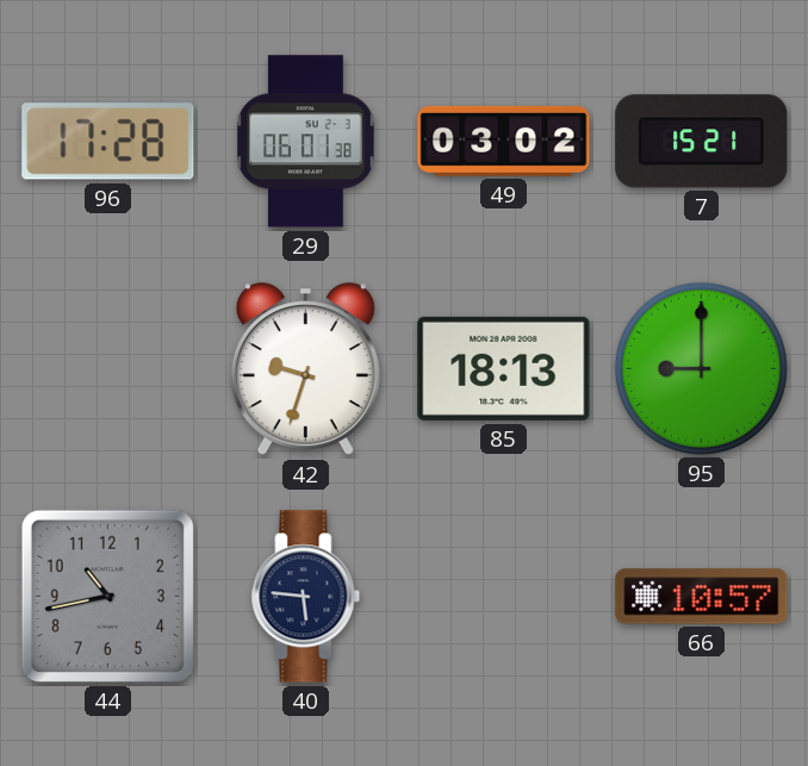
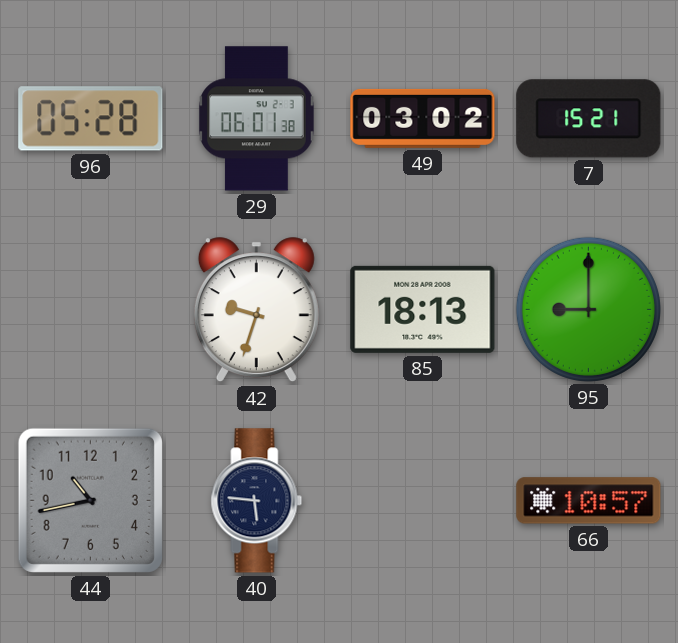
96: 17:28 -> 05:28
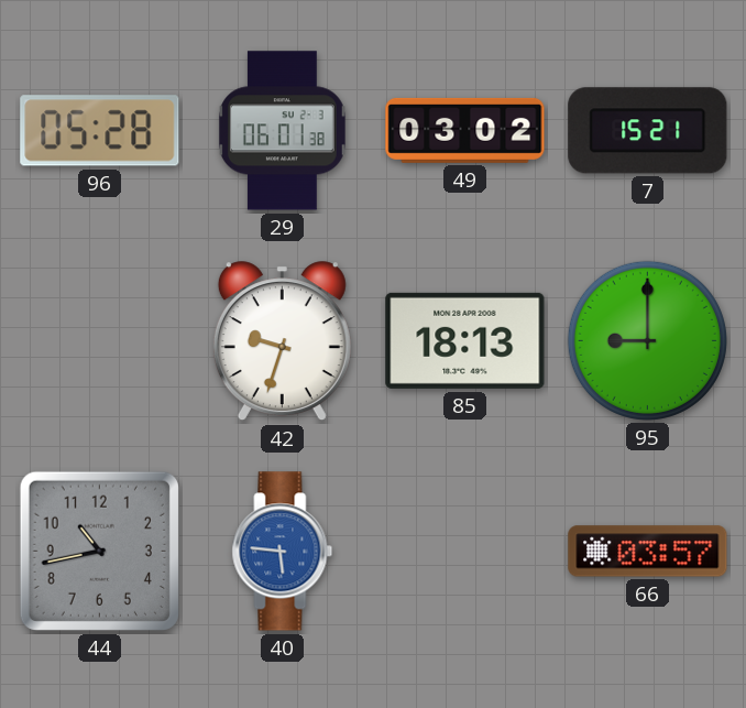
40 dial: navy -> blue
66: 10:57 -> 03:57
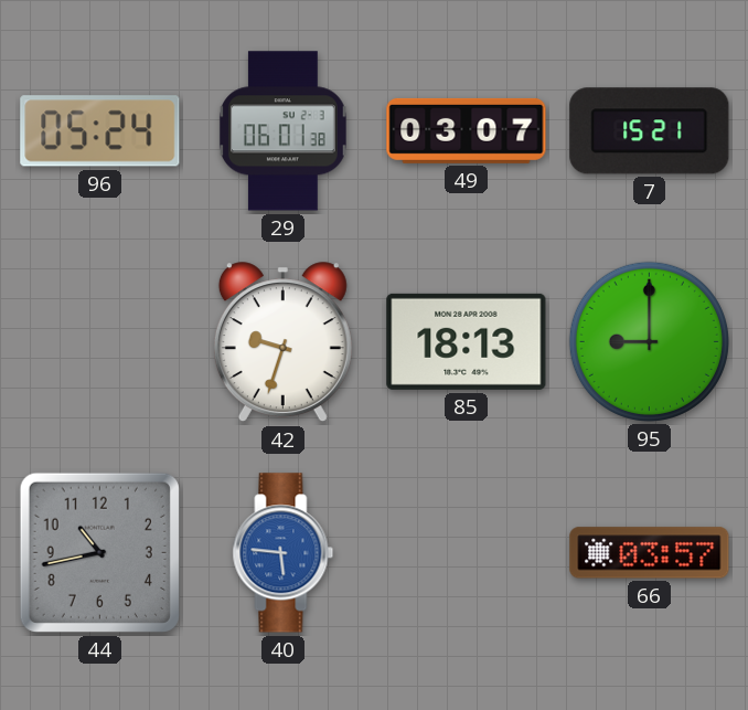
96: 05:28 -> 05:24
49: 03:02 -> 03:07
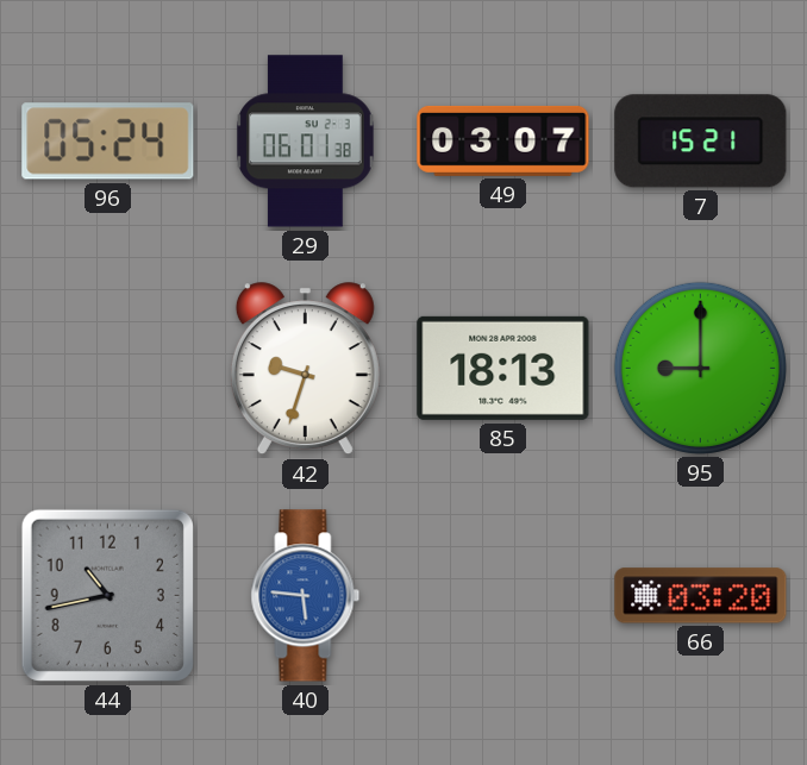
66: 03:57 -> 03:20
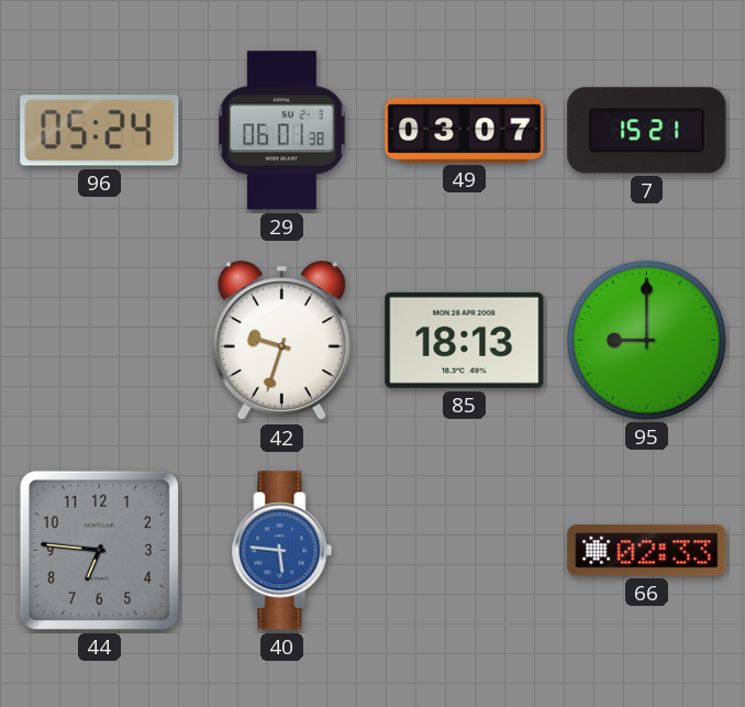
44: 10:43 -> 6:46
66: 03:20 -> 02:33
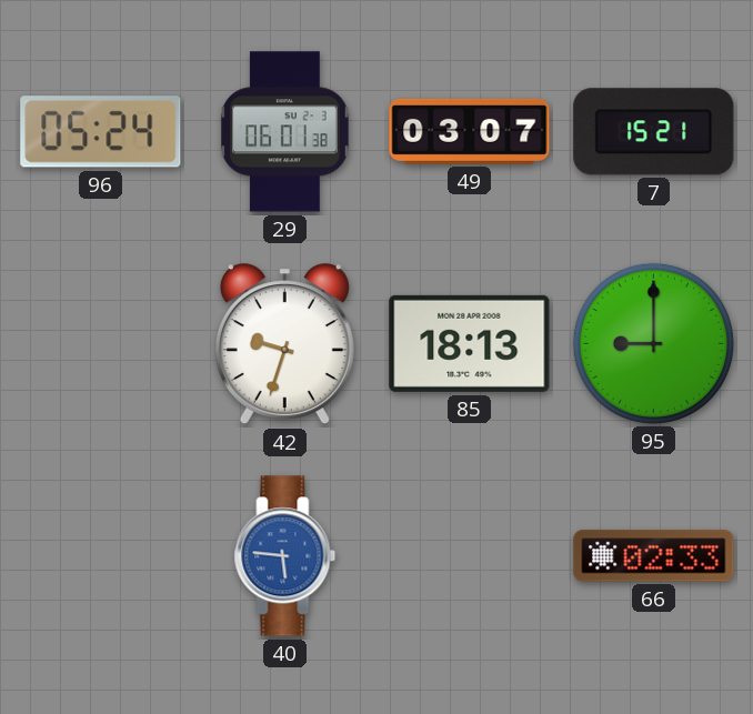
44: 6:46 -> none
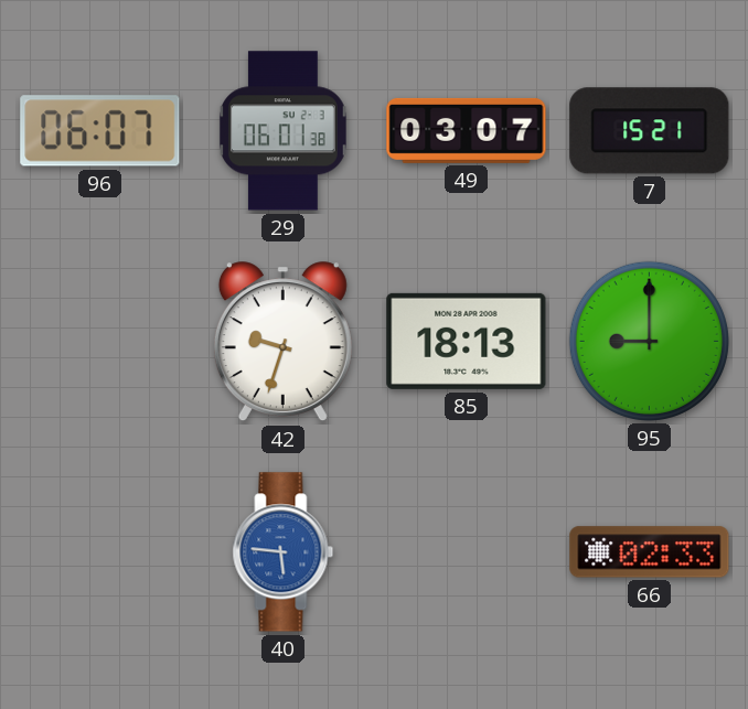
96: 05:24 -> 06:07
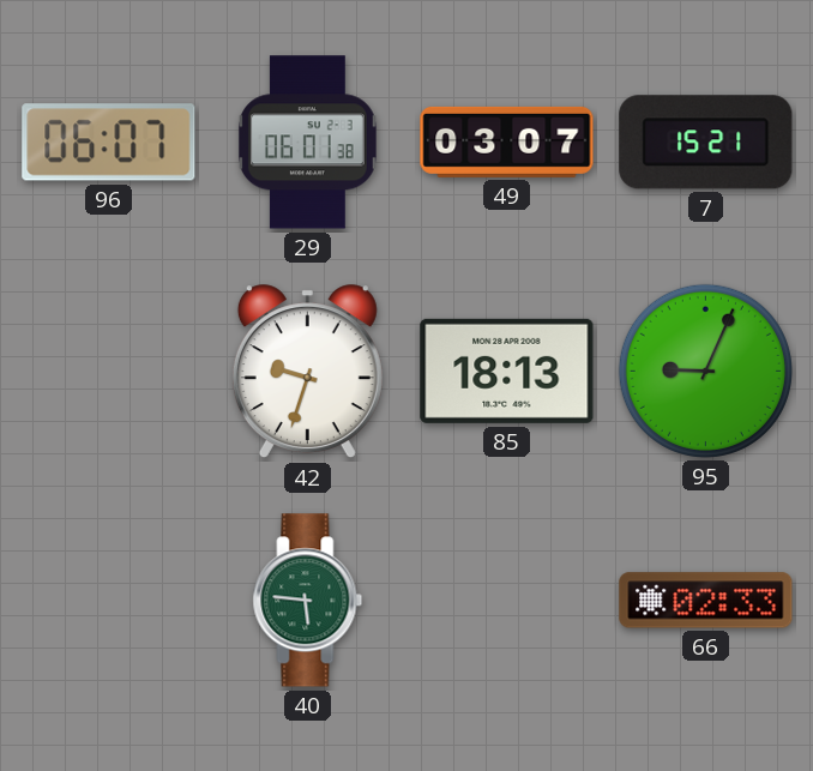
95: 9:00 -> 9:04
40 dial: blue -> green
